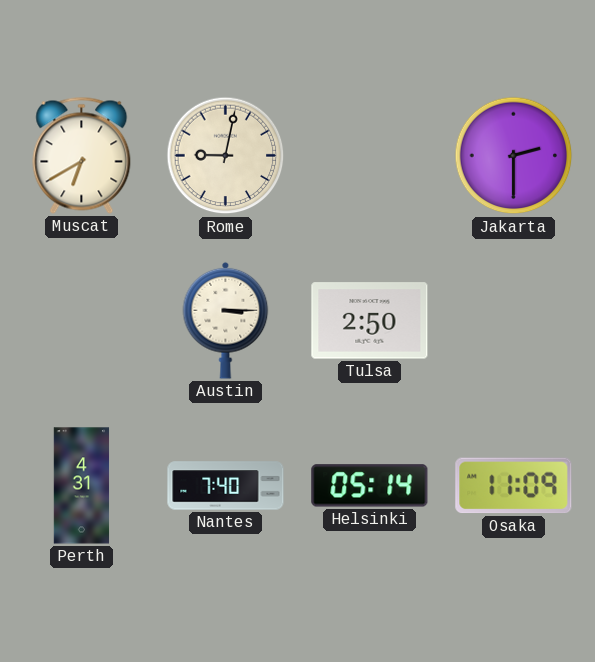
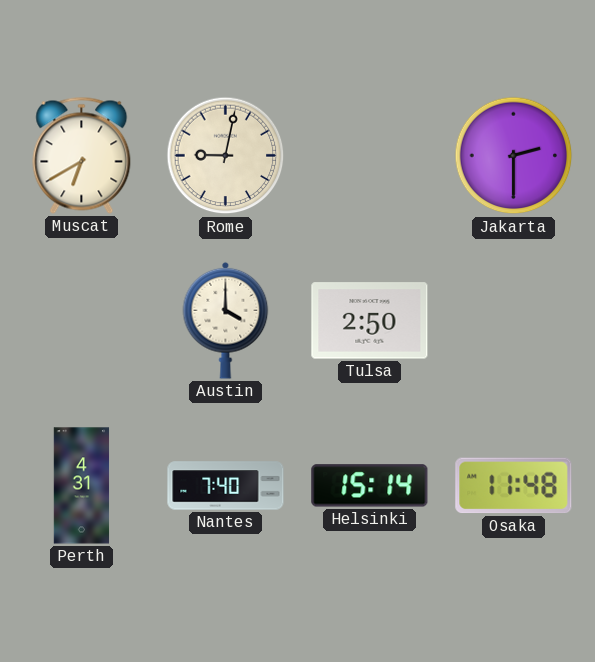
Austin: 3:15 -> 4:00
Helsinki: 05:14 -> 15:14
Osaka: 11:09 -> 11:48
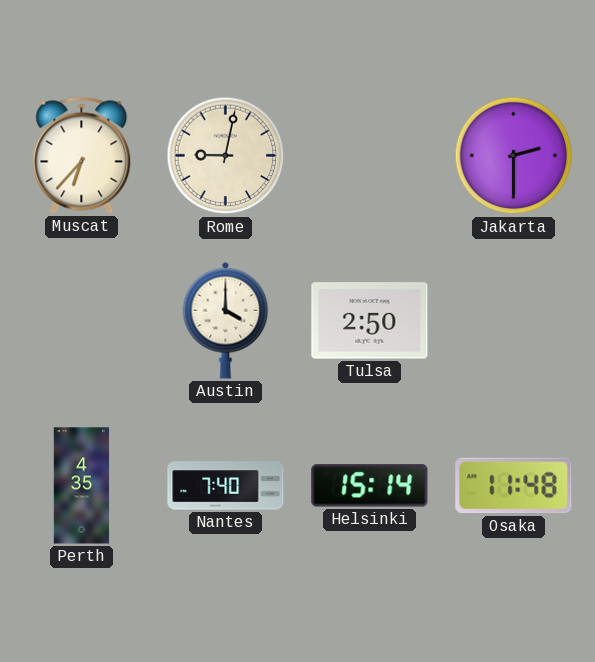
Muscat: 6:40 -> 6:37
Perth: 4:31 -> 4:35
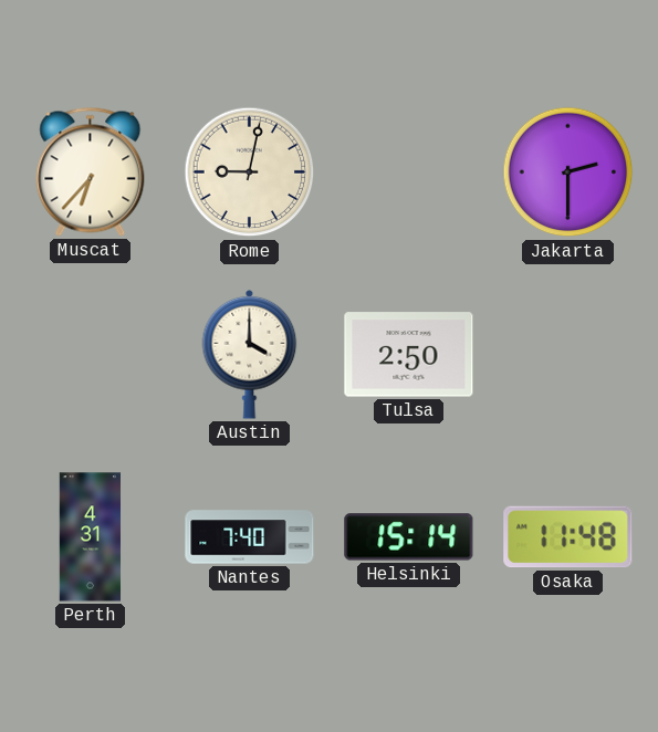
Perth: 4:35 -> 4:31
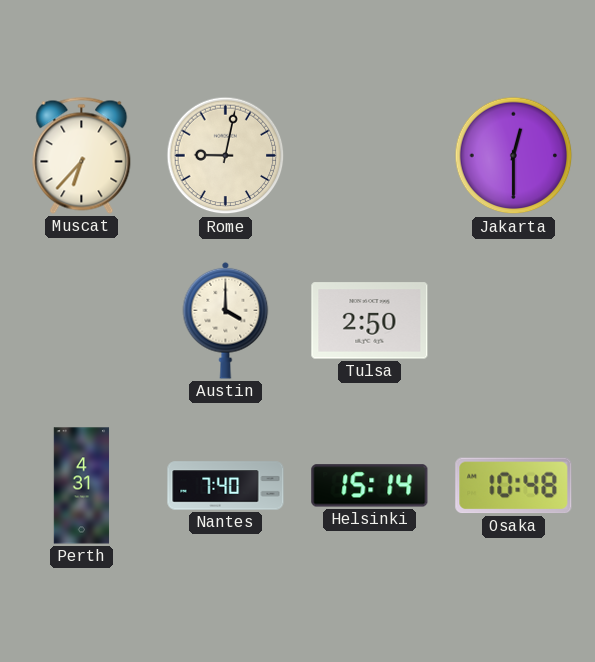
Jakarta: 2:30 -> 12:30
Osaka: 11:48 -> 10:48
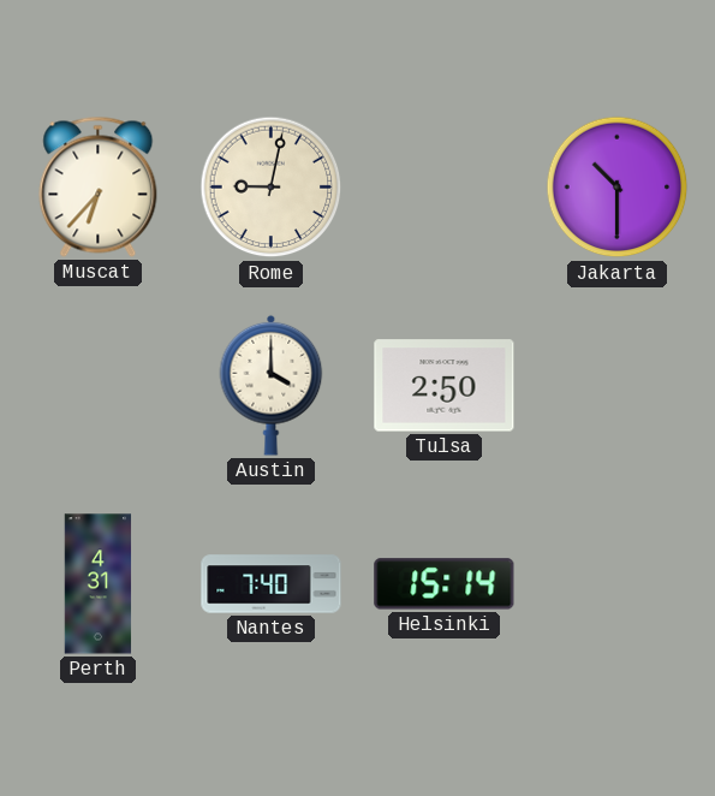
Jakarta: 12:30 -> 10:30
Osaka: 10:48 -> none
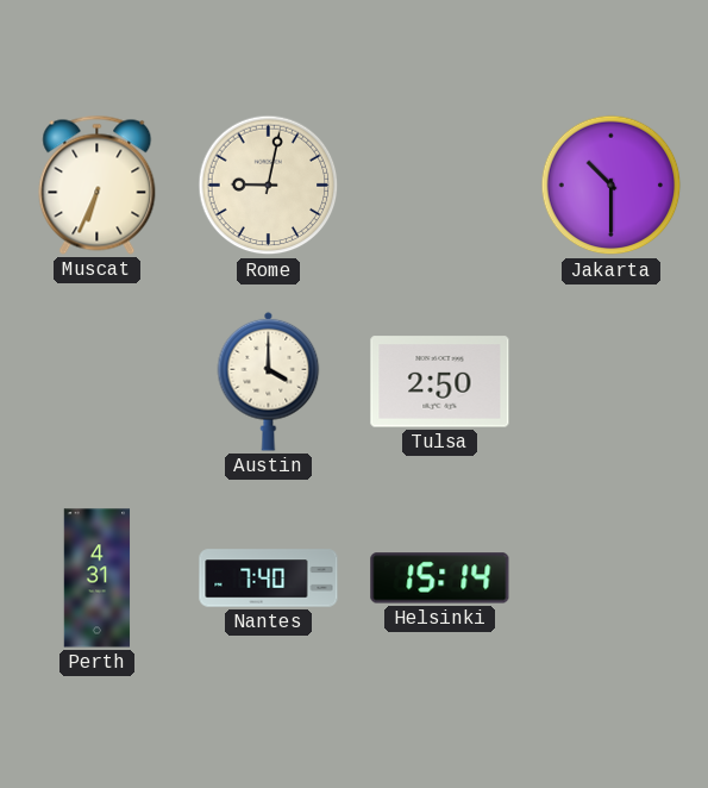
Muscat: 6:37 -> 6:34
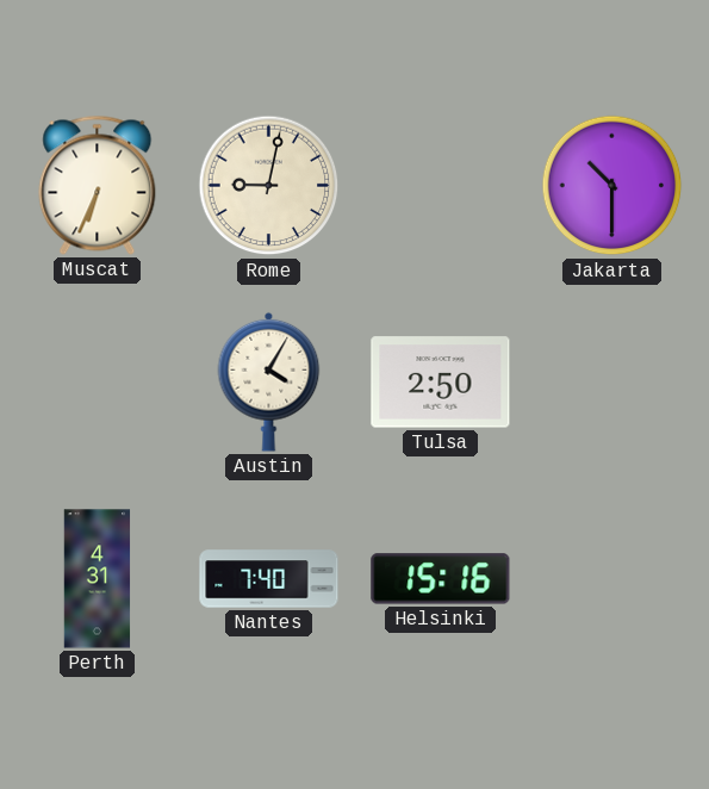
Austin: 4:00 -> 4:05
Helsinki: 15:14 -> 15:16
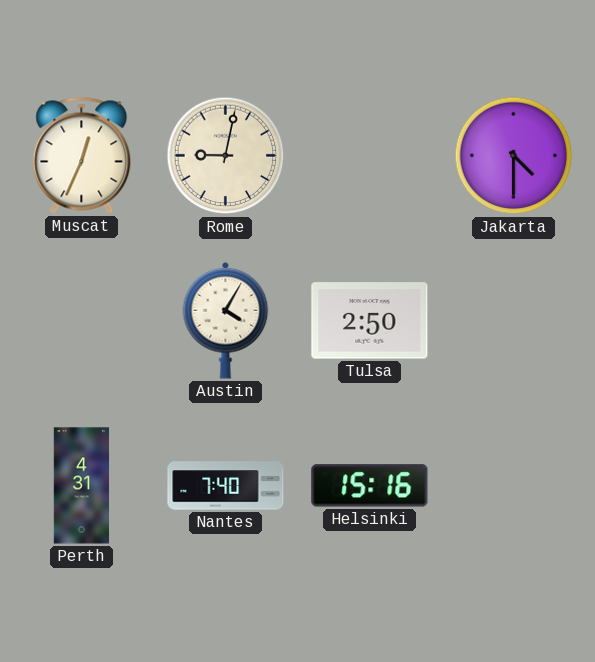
Muscat: 6:34 -> 12:34
Jakarta: 10:30 -> 4:30
